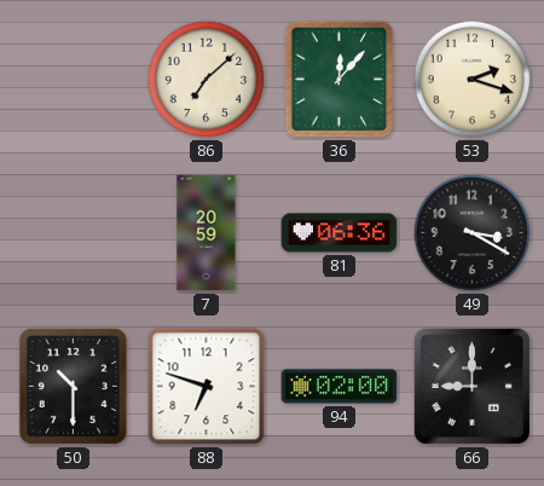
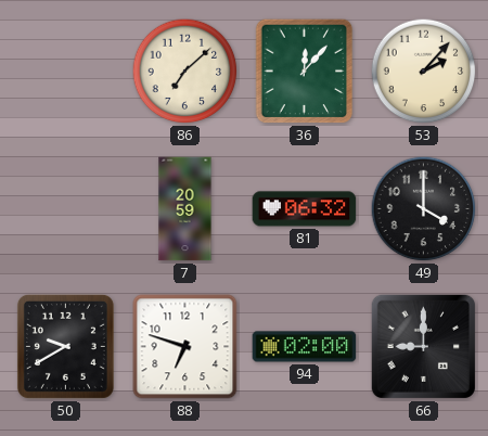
53: 2:18 -> 2:07
81: 06:36 -> 06:32
49: 3:20 -> 4:00
50: 10:30 -> 9:40
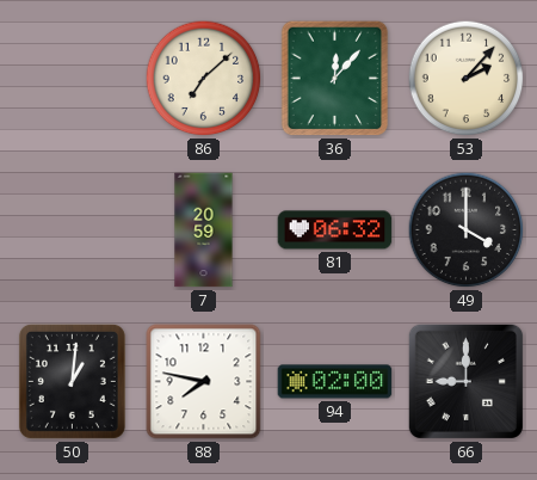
50: 9:40 -> 1:01
88: 6:48 -> 7:47
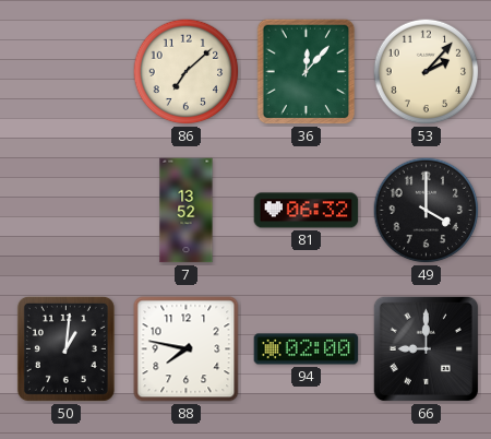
7: 20:59 -> 13:52
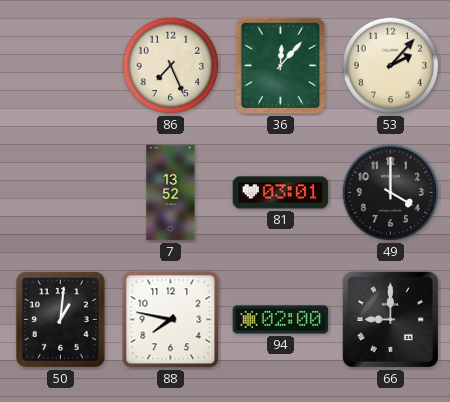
86: 7:08 -> 7:26
81: 06:32 -> 03:01
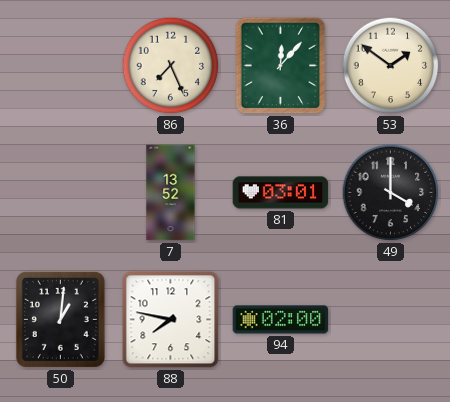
53: 2:07 -> 1:51
66: 9:00 -> none
